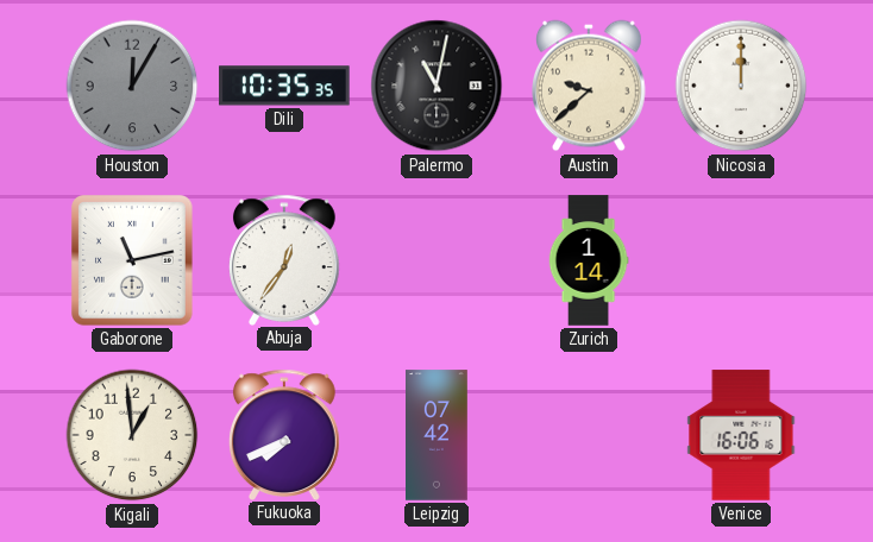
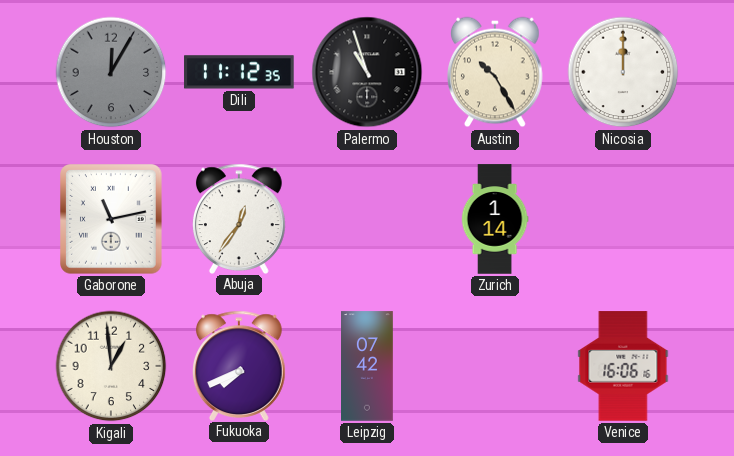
Dili: 10:35 -> 11:12
Palermo: 11:02 -> 10:57
Austin: 9:38 -> 10:25
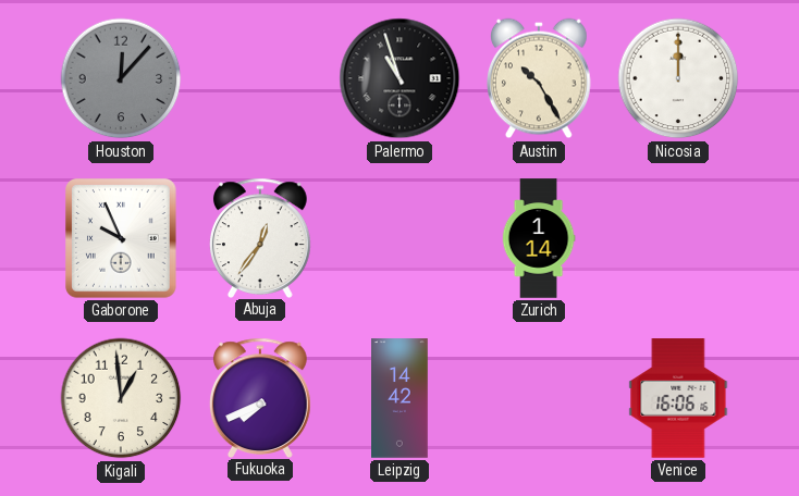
Houston: 12:05 -> 12:07
Dili: 11:12 -> none
Gaborone: 11:13 -> 9:56
Leipzig: 07:42 -> 14:42
